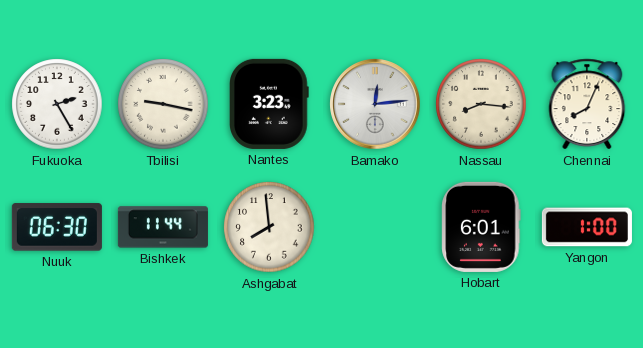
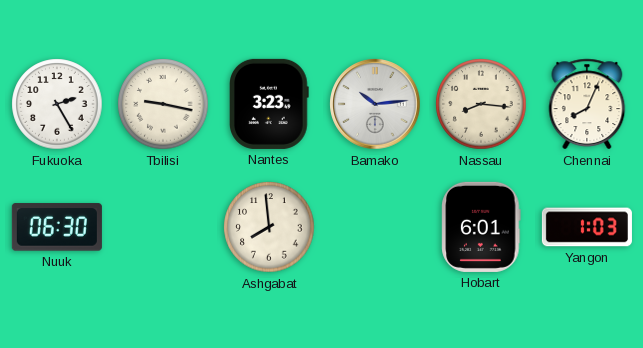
Bamako: 12:14 -> 10:14
Bishkek: 11:44 -> none
Yangon: 1:00 -> 1:03
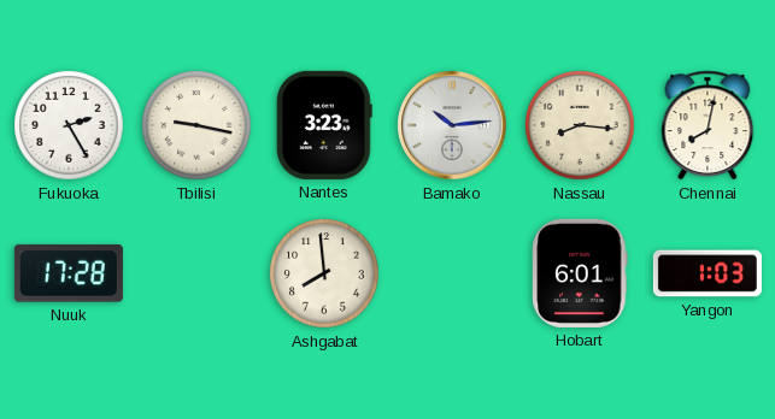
Chennai: 8:04 -> 8:02
Nuuk: 06:30 -> 17:28
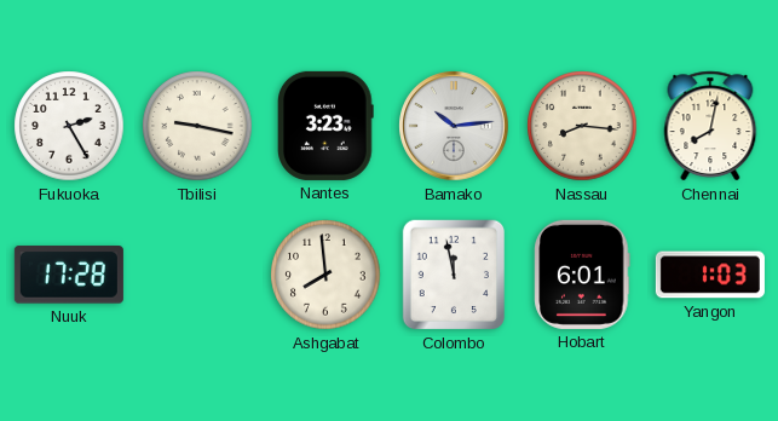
Colombo: none -> 11:58
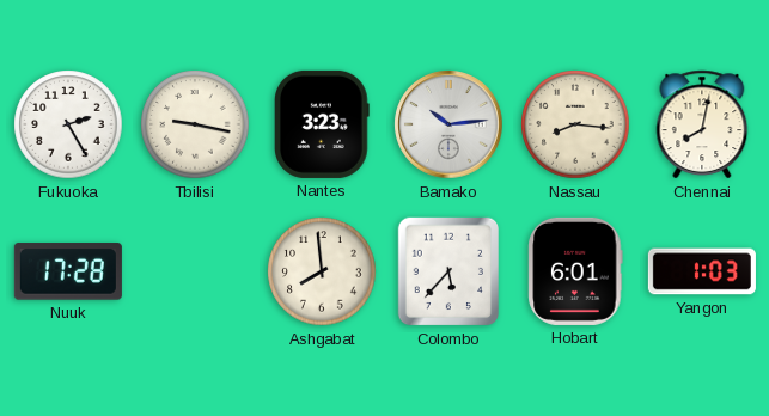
Colombo: 11:58 -> 5:37
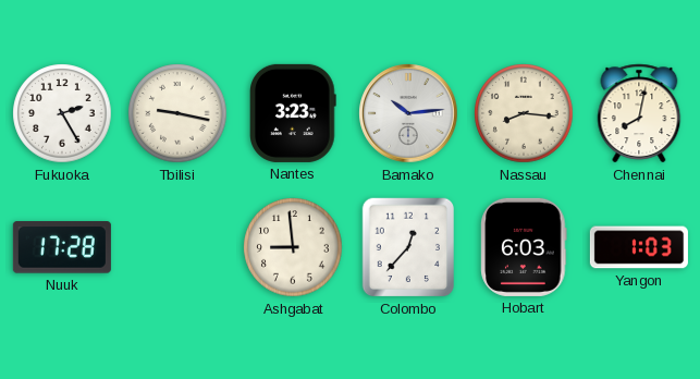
Ashgabat: 7:59 -> 8:59
Colombo: 5:37 -> 12:37
Hobart: 6:01 -> 6:03
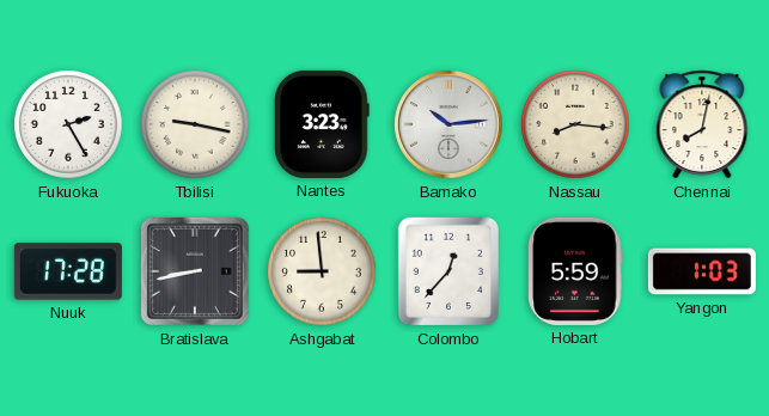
Bratislava: none -> 8:43
Hobart: 6:03 -> 5:59
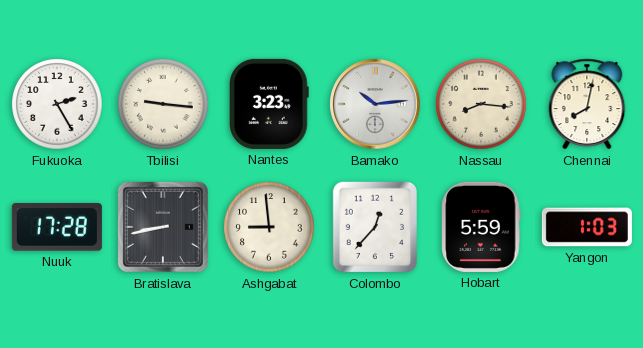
Tbilisi: 9:17 -> 9:16
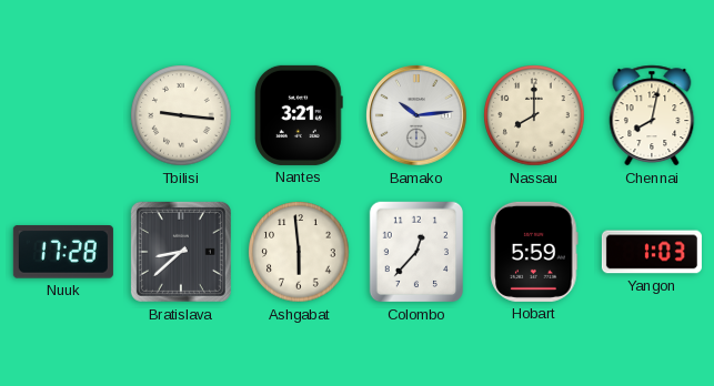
Fukuoka: 2:25 -> none
Nantes: 3:23 -> 3:21
Nassau: 8:16 -> 8:00
Bratislava: 8:43 -> 8:38
Ashgabat: 8:59 -> 5:59
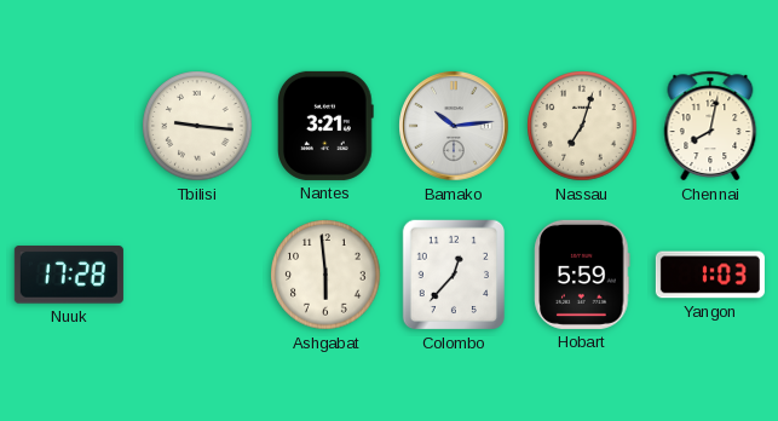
Nassau: 8:00 -> 7:03
Bratislava: 8:38 -> none
